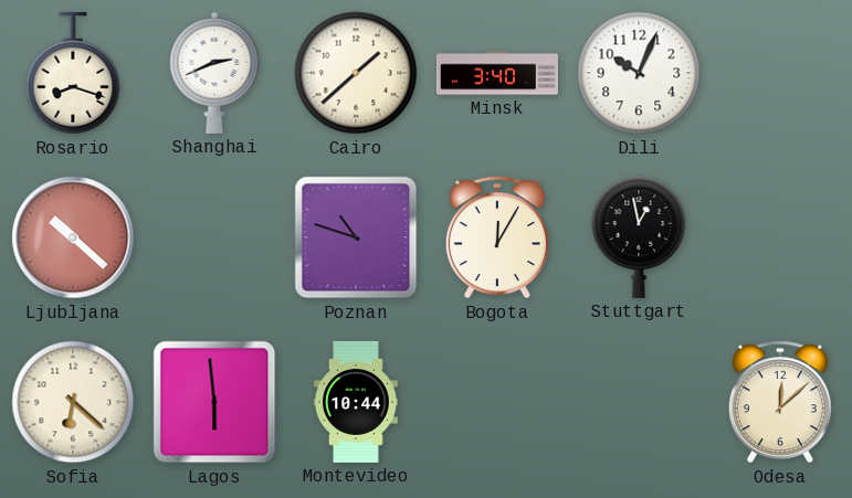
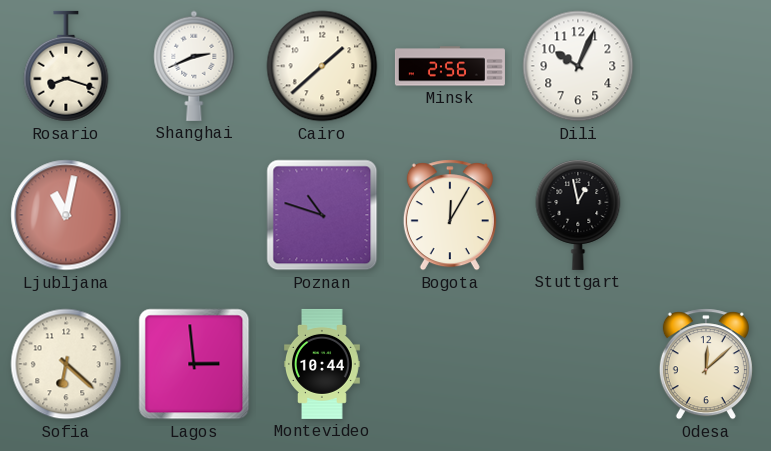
Minsk: 3:40 -> 2:56
Ljubljana: 10:22 -> 11:02
Lagos: 5:59 -> 2:59
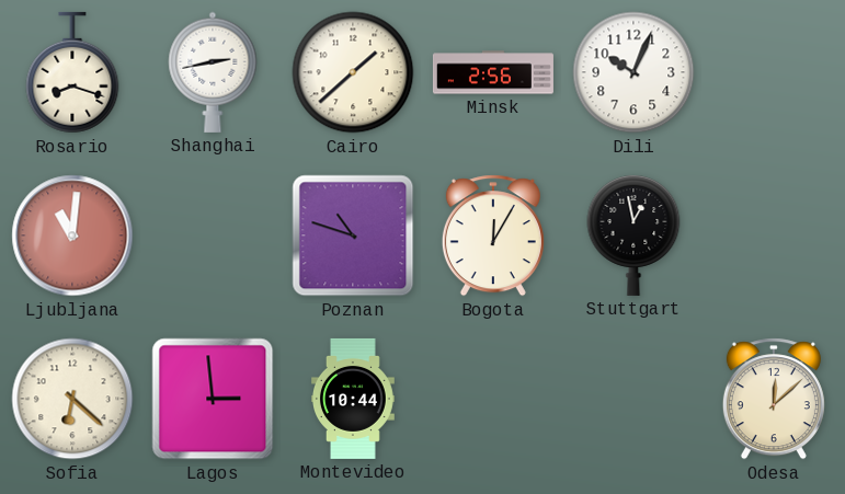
Shanghai: 2:41 -> 2:43
Ljubljana: 11:02 -> 11:01
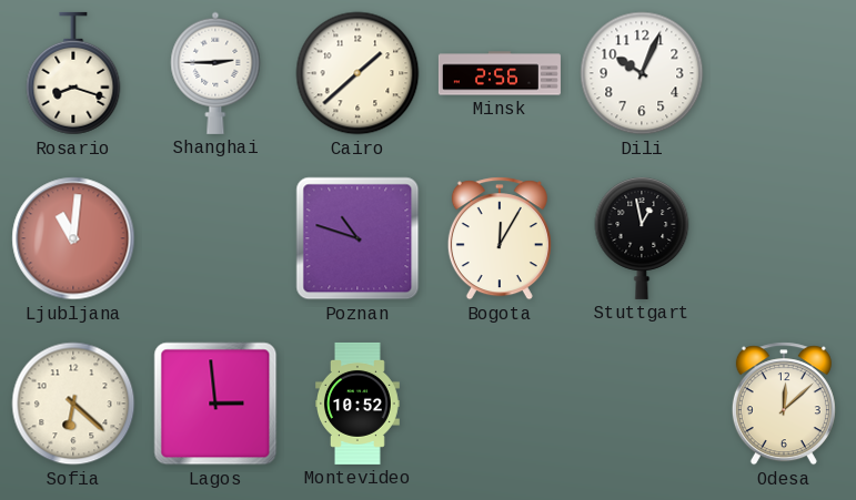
Shanghai: 2:43 -> 2:45
Montevideo: 10:44 -> 10:52
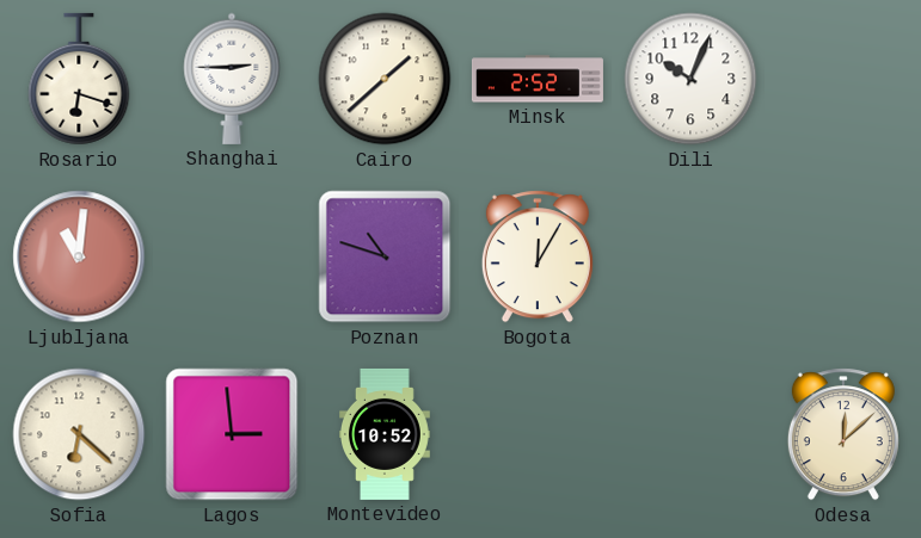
Rosario: 8:18 -> 6:18
Minsk: 2:56 -> 2:52
Stuttgart: 12:58 -> none
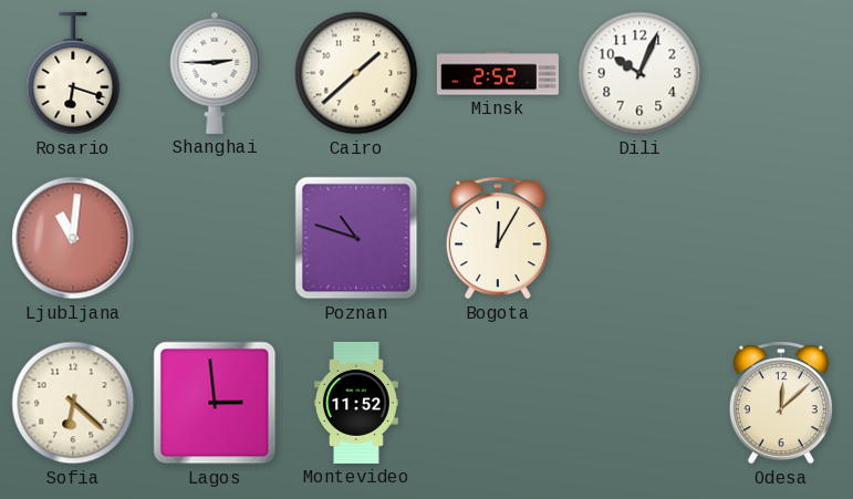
Montevideo: 10:52 -> 11:52
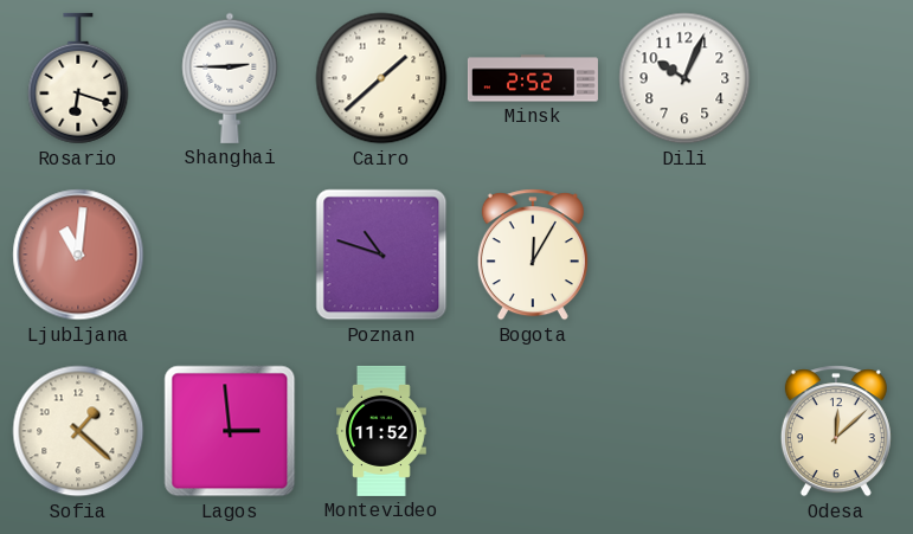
Sofia: 6:22 -> 1:22
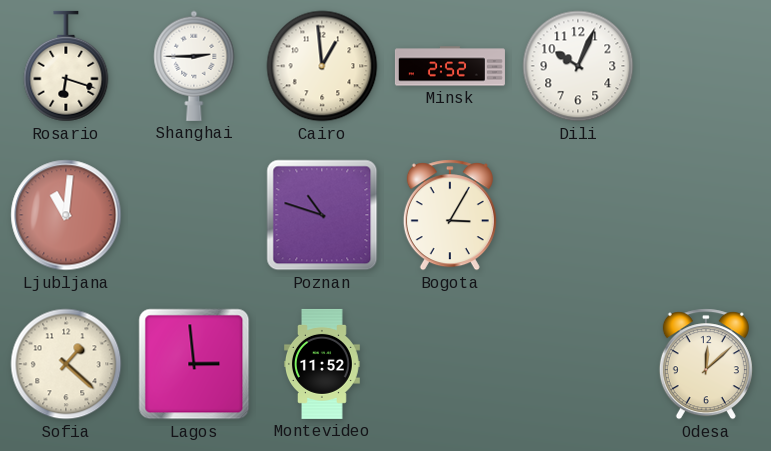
Cairo: 1:38 -> 12:59
Bogota: 12:05 -> 3:05
